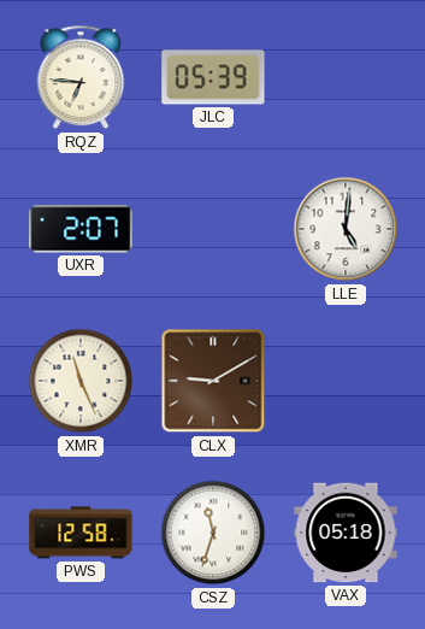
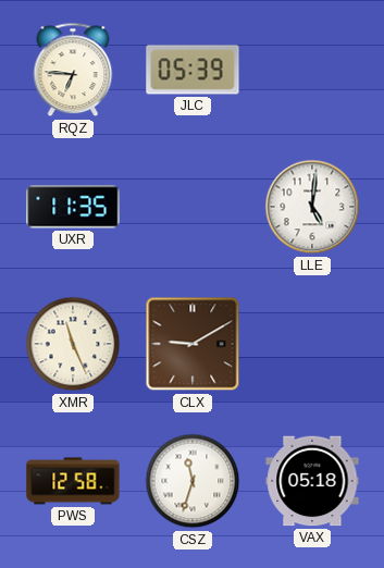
UXR: 2:07 -> 11:35
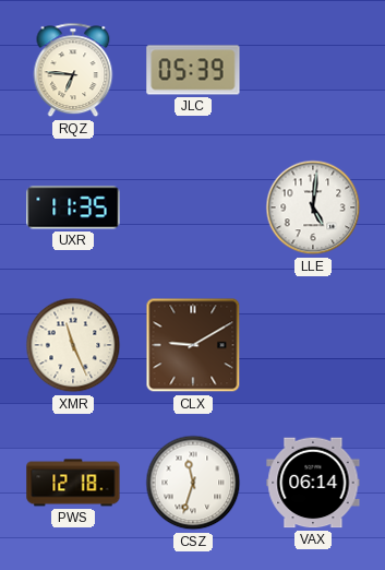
PWS: 12:58 -> 12:18
VAX: 05:18 -> 06:14
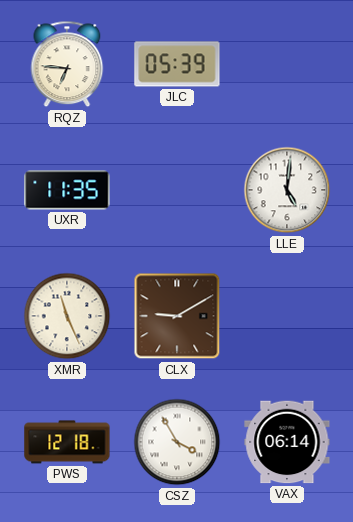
CSZ: 11:33 -> 3:55
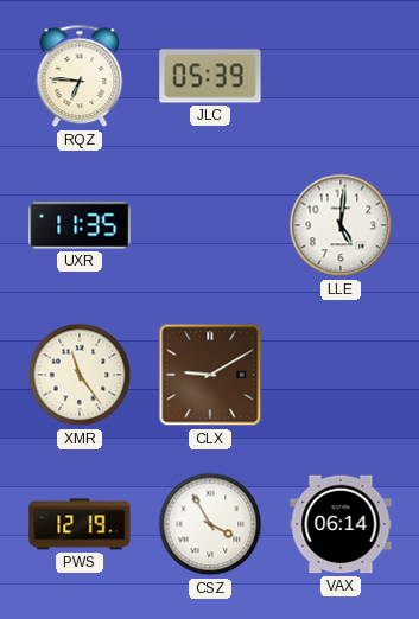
XMR: 11:26 -> 11:24
PWS: 12:18 -> 12:19
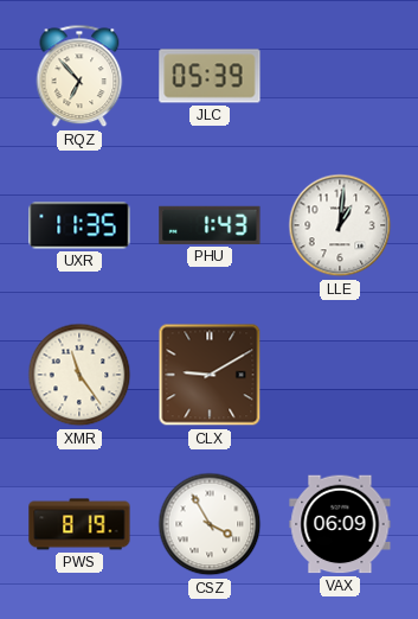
RQZ: 6:46 -> 6:53
PHU: none -> 1:43
LLE: 5:01 -> 1:01
PWS: 12:19 -> 8:19
VAX: 06:14 -> 06:09
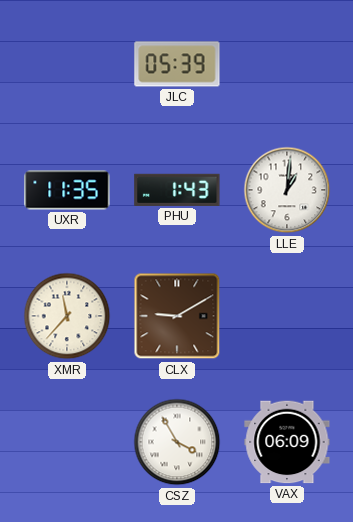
RQZ: 6:53 -> none
XMR: 11:24 -> 11:37
PWS: 8:19 -> none
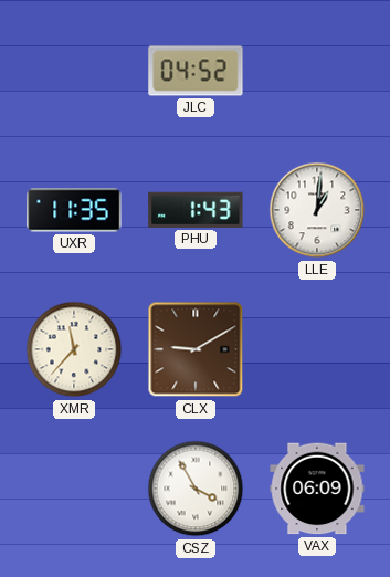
JLC: 05:39 -> 04:52
